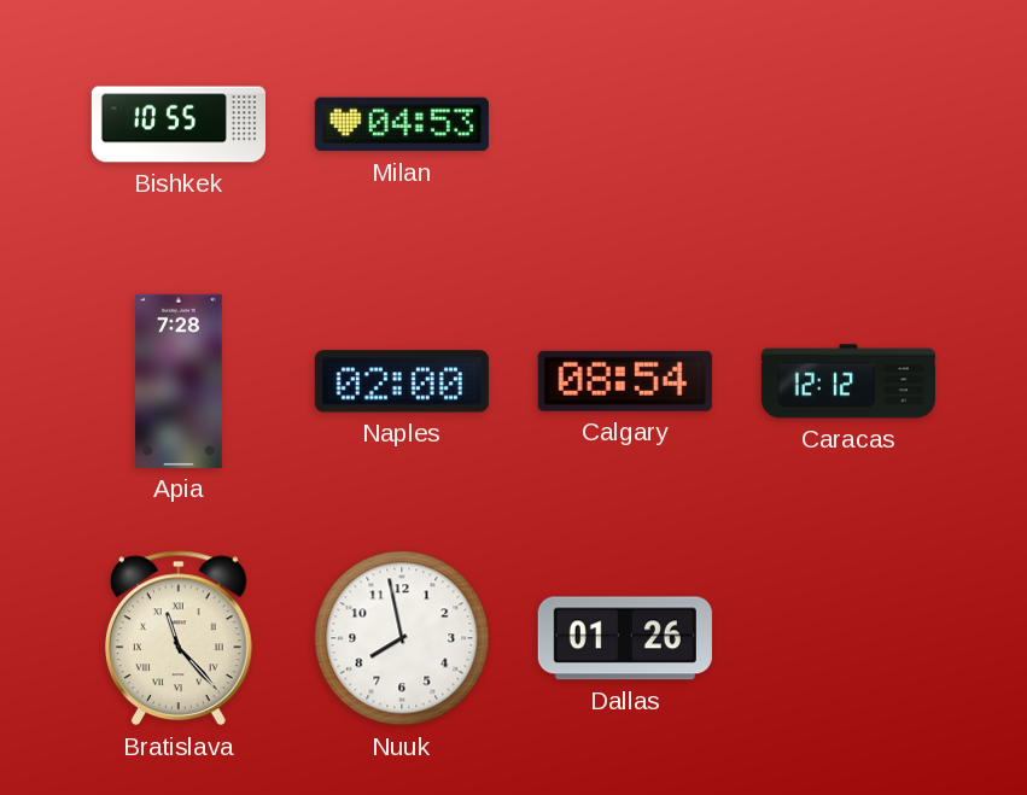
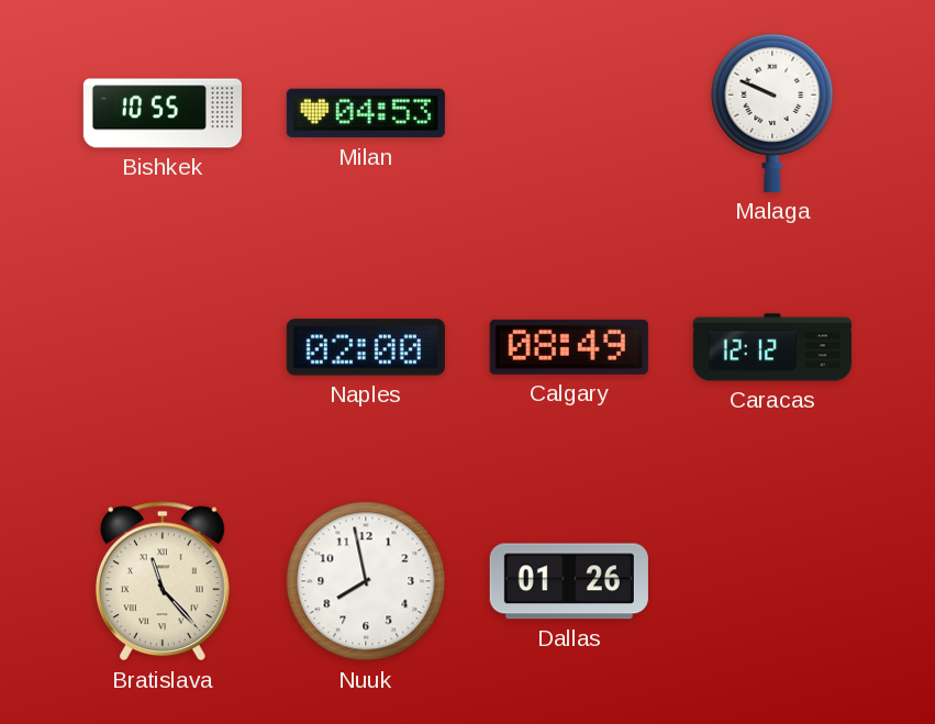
Malaga: none -> 9:49
Apia: 7:28 -> none
Calgary: 08:54 -> 08:49
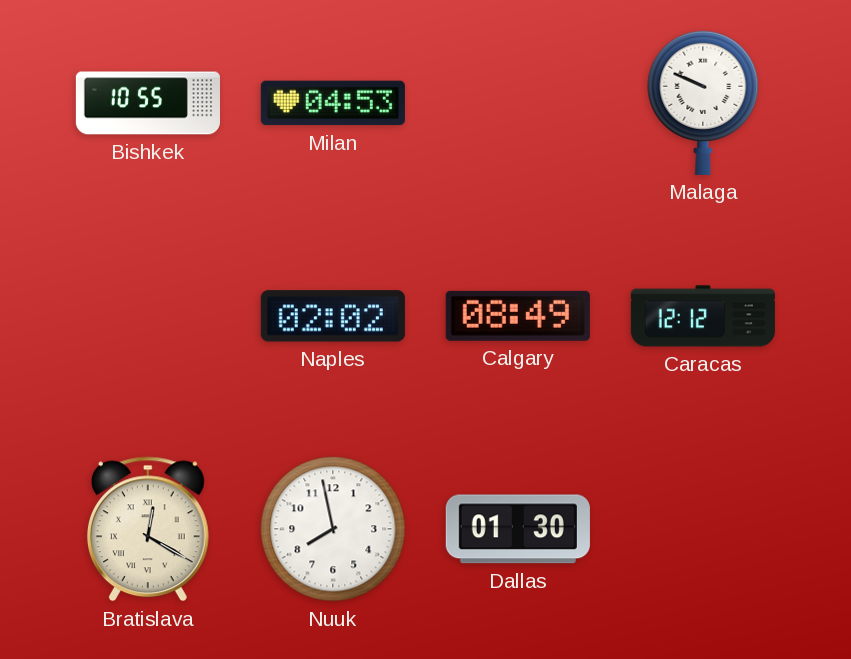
Naples: 02:00 -> 02:02
Bratislava: 11:23 -> 12:20
Dallas: 01:26 -> 01:30
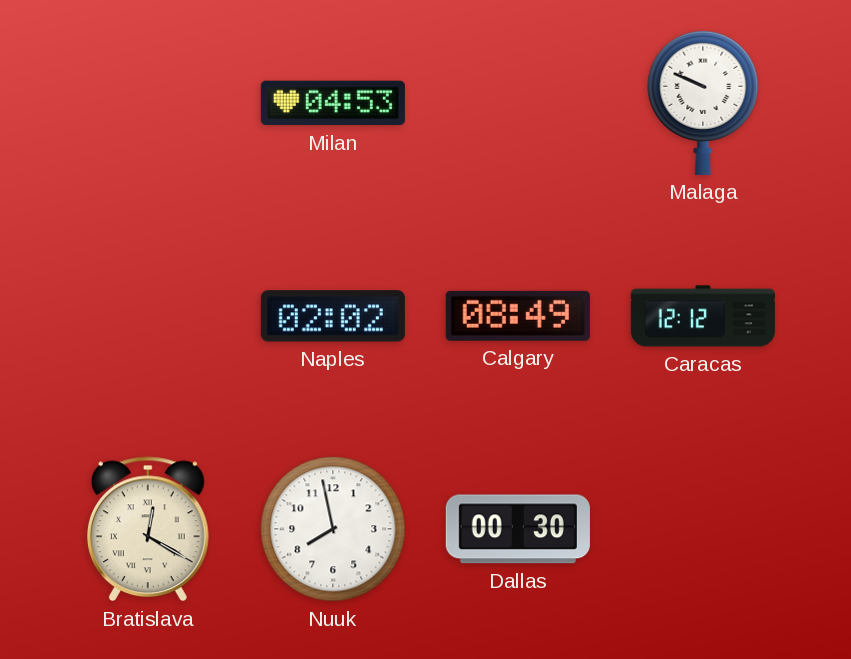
Bishkek: 10:55 -> none
Dallas: 01:30 -> 00:30
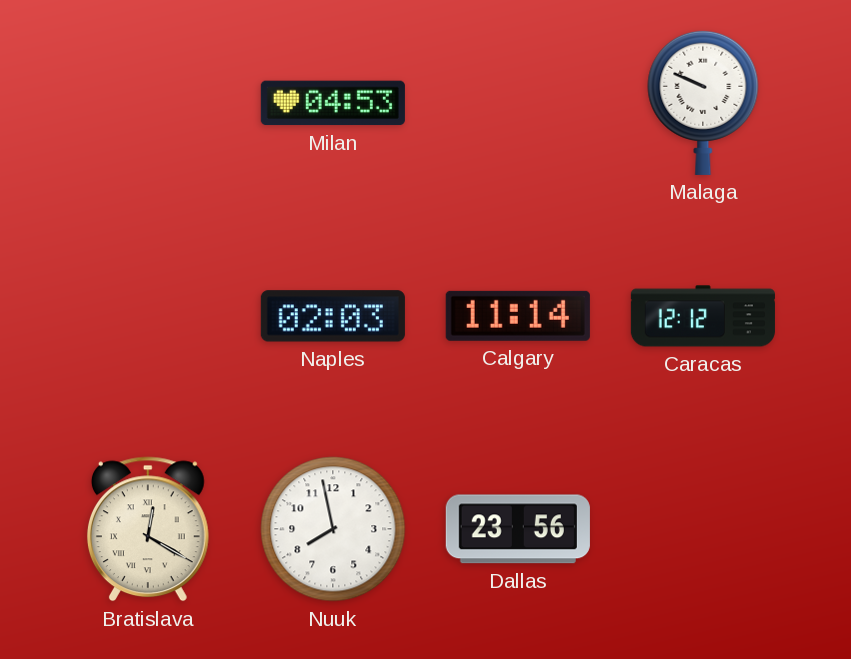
Naples: 02:02 -> 02:03
Calgary: 08:49 -> 11:14
Dallas: 00:30 -> 23:56
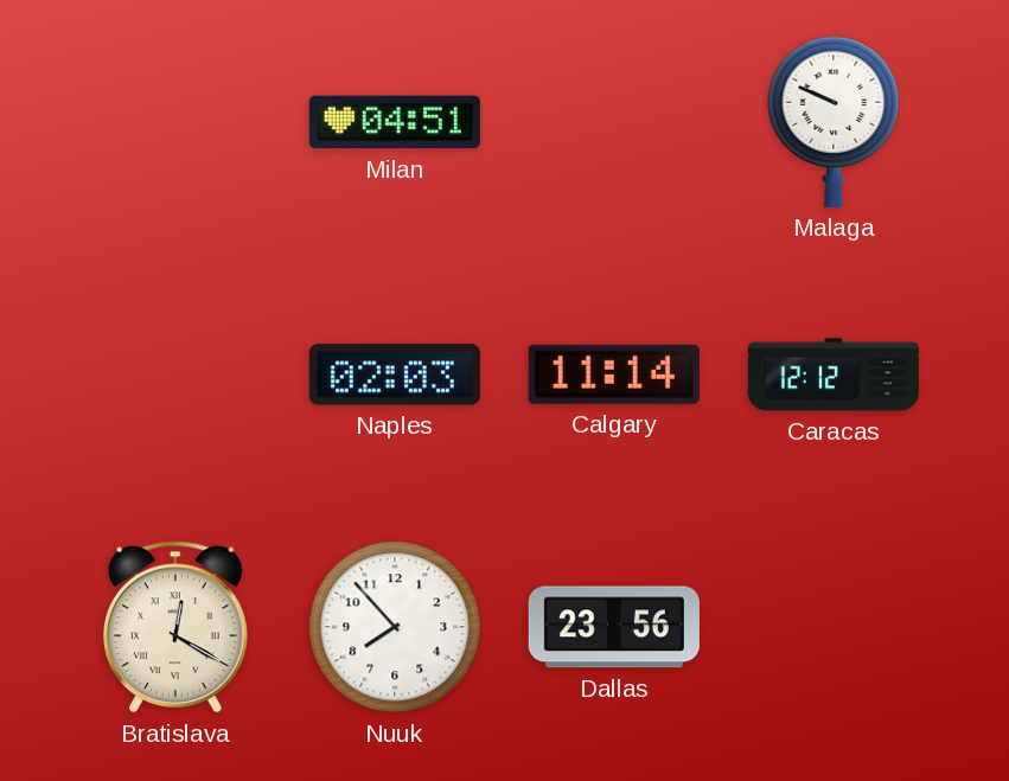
Milan: 04:53 -> 04:51
Nuuk: 7:58 -> 7:53
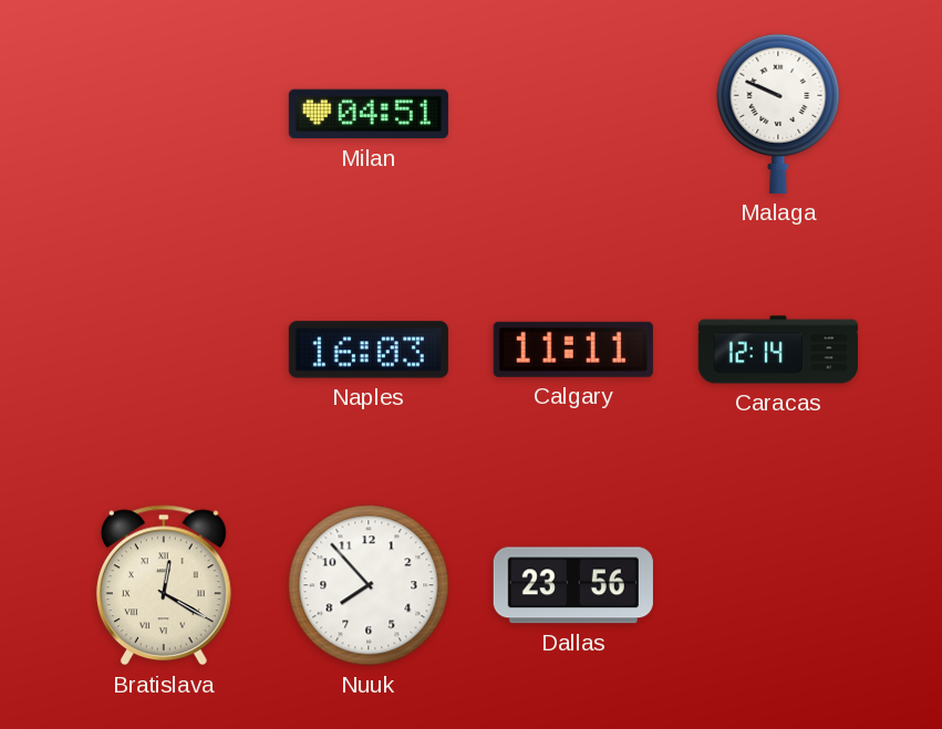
Naples: 02:03 -> 16:03
Calgary: 11:14 -> 11:11
Caracas: 12:12 -> 12:14
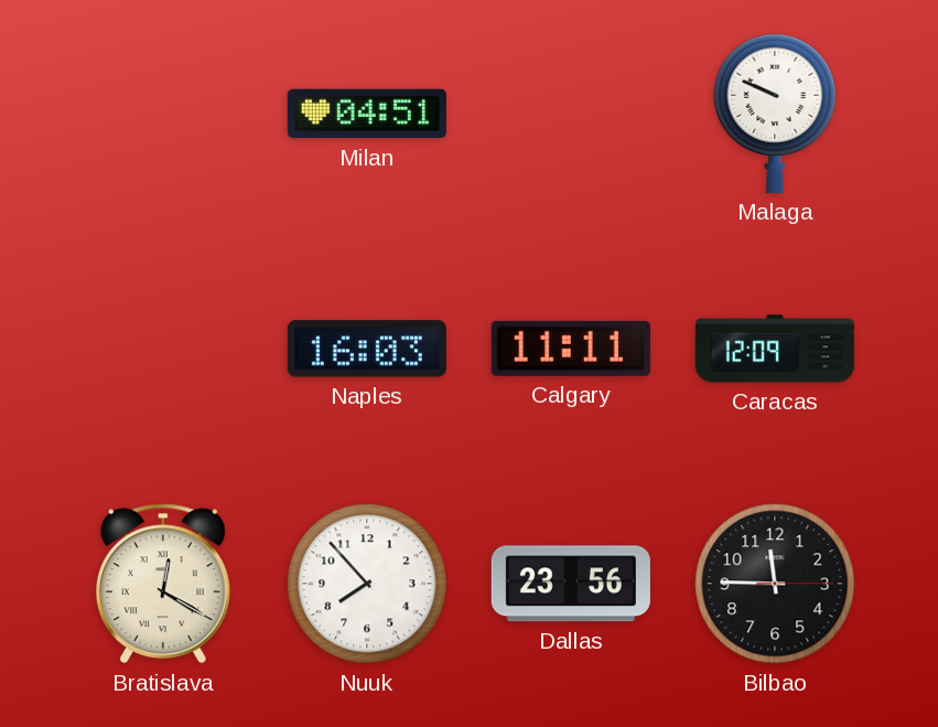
Caracas: 12:14 -> 12:09
Bilbao: none -> 11:45
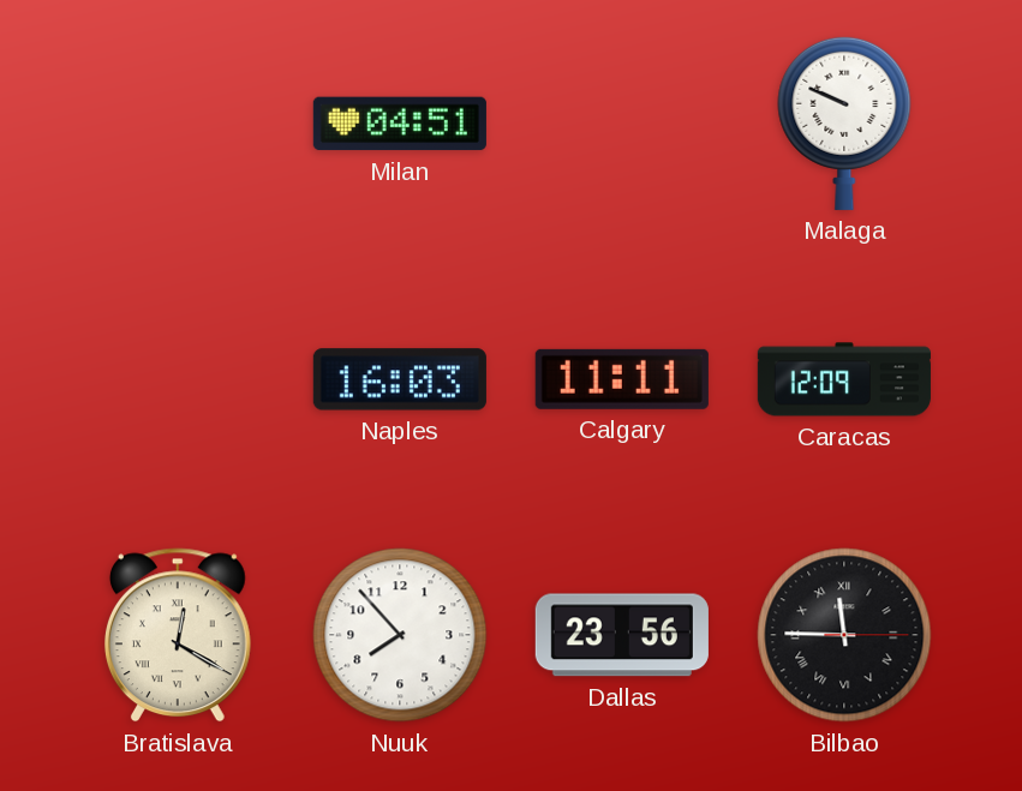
Bilbao numerals: Arabic -> Roman
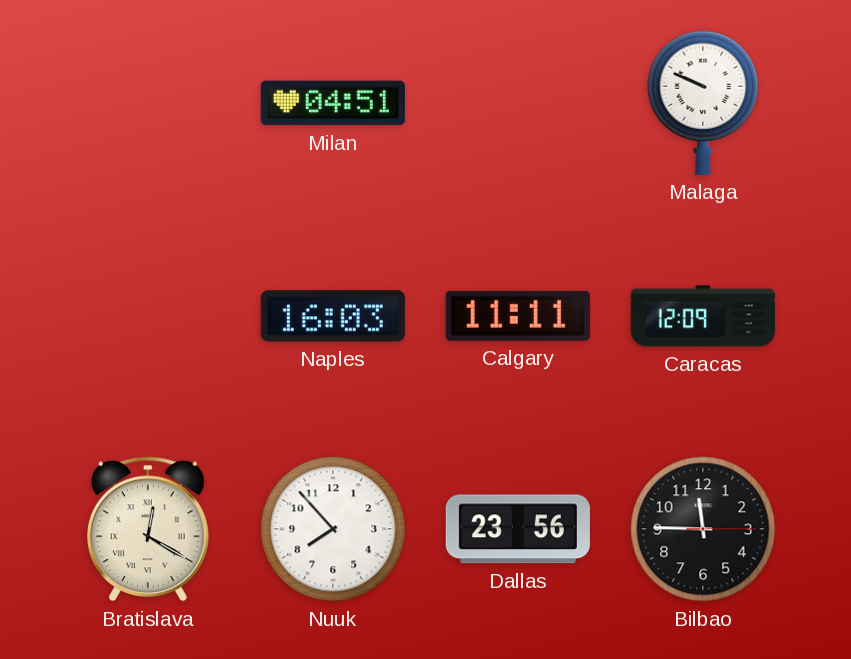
Bilbao numerals: Roman -> Arabic
